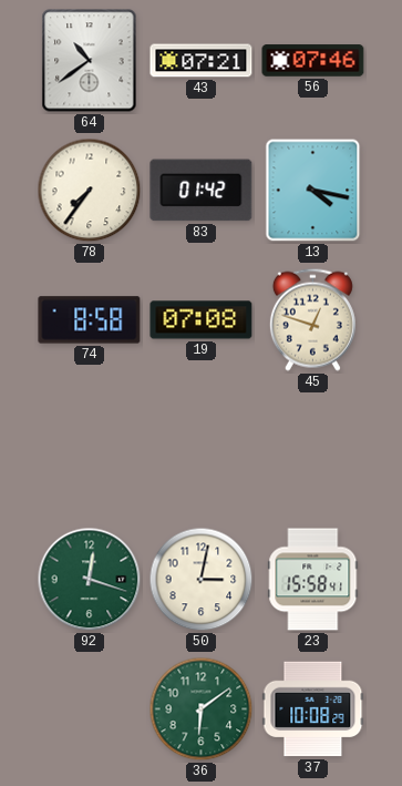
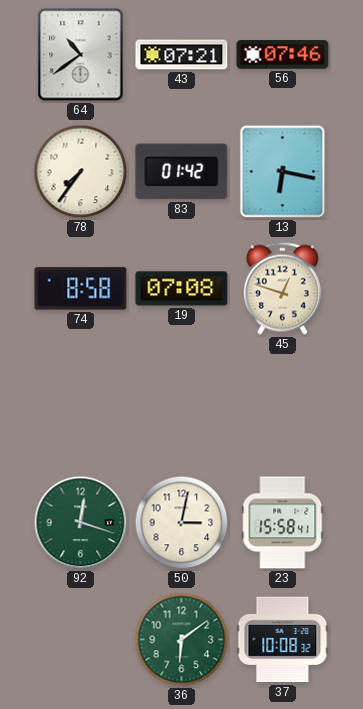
13: 4:17 -> 6:17
37: 10:08:29 -> 10:08:32
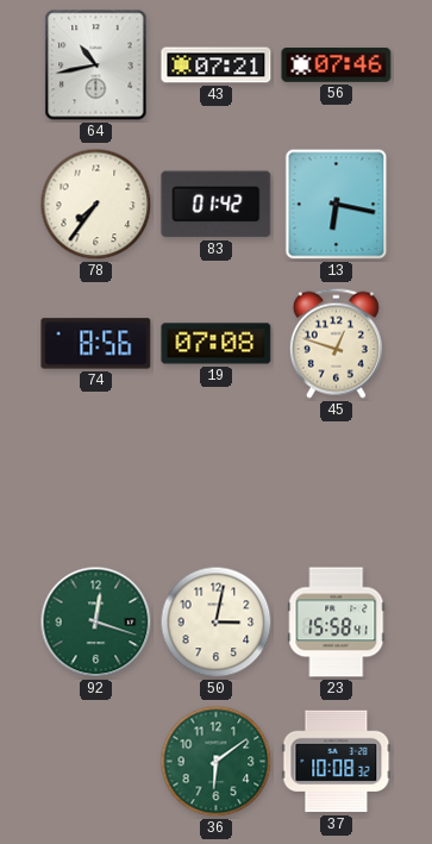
64: 10:39 -> 10:43
74: 8:58 -> 8:56
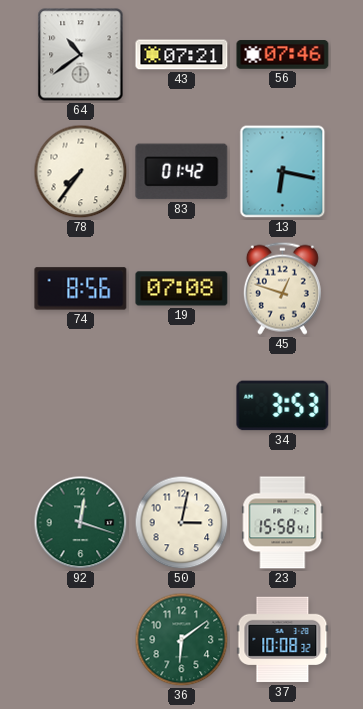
64: 10:43 -> 10:39
34: none -> 3:53
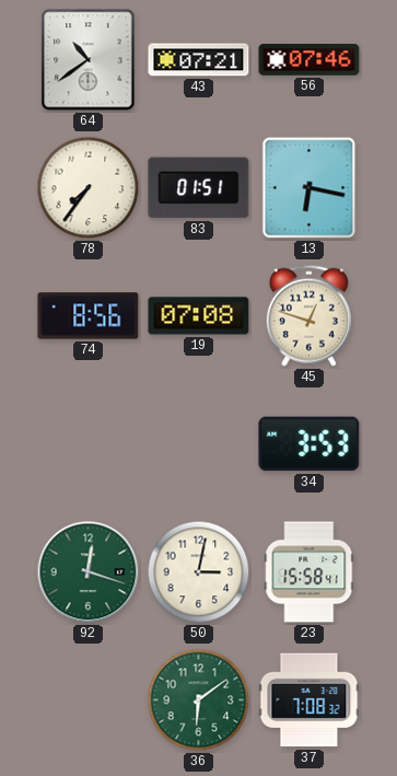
83: 01:42 -> 01:51
37: 10:08 -> 7:08
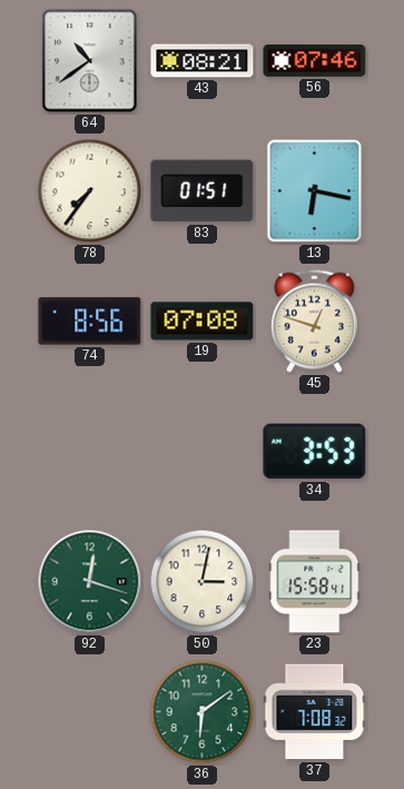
43: 07:21 -> 08:21
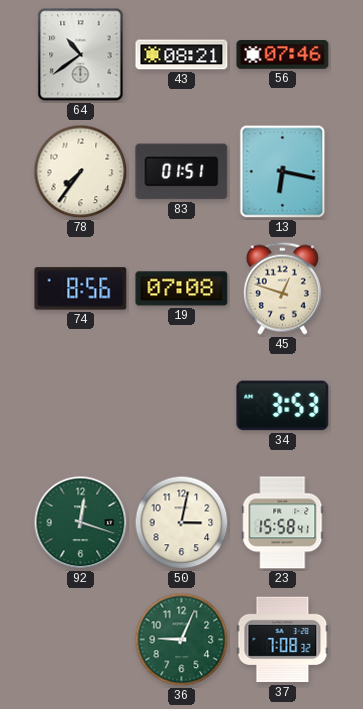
36: 6:09 -> 9:04
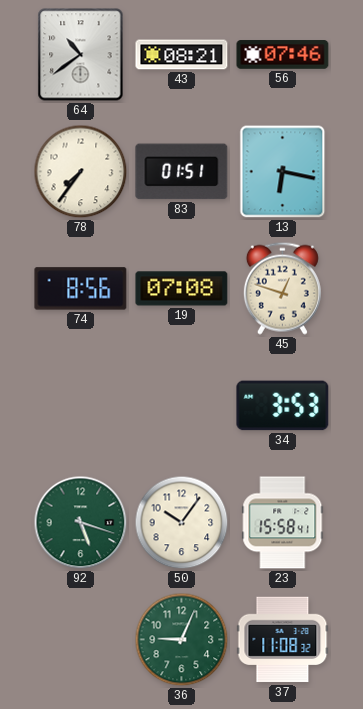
92: 12:18 -> 5:18
50: 3:02 -> 10:06
37: 7:08 -> 11:08
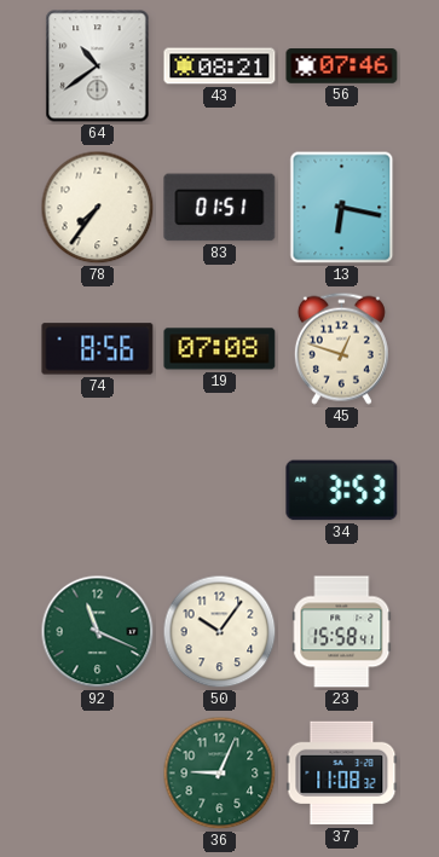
92: 5:18 -> 11:19
